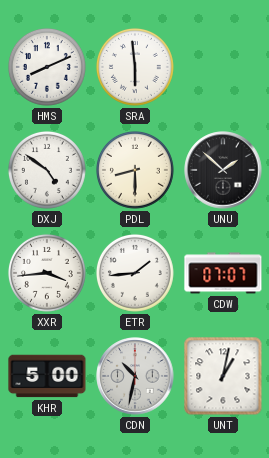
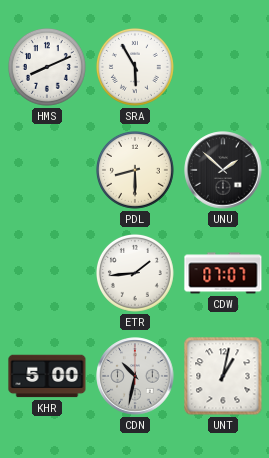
SRA: 5:59 -> 5:55
DXJ: 4:51 -> none
XXR: 3:44 -> none
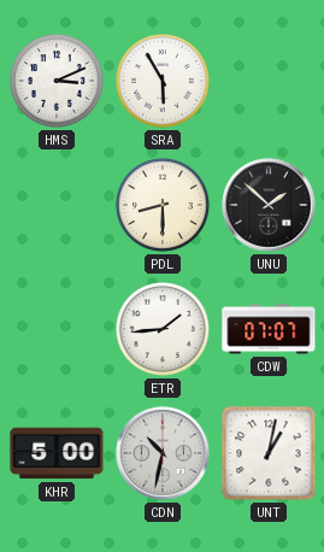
HMS: 8:11 -> 3:11
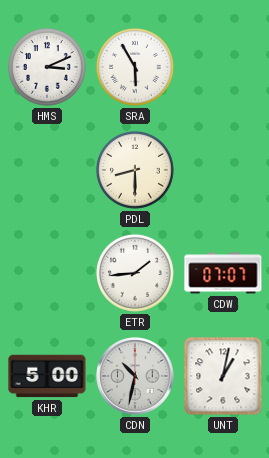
UNU: 1:52 -> none
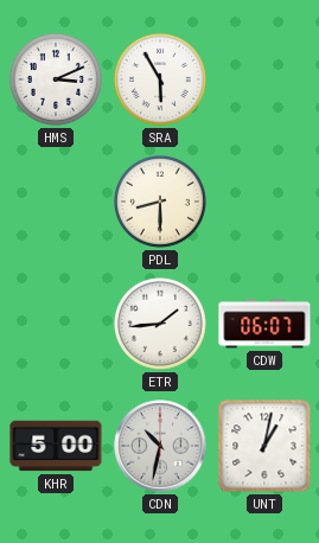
CDW: 07:07 -> 06:07
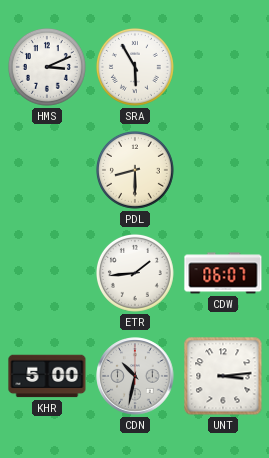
UNT: 1:02 -> 3:14
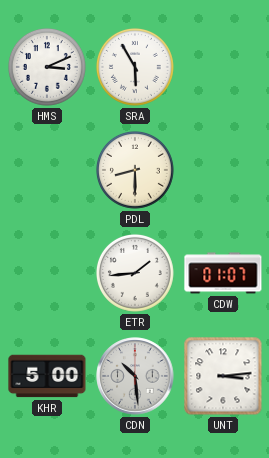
CDW: 06:07 -> 01:07
CDN: 10:32 -> 10:29
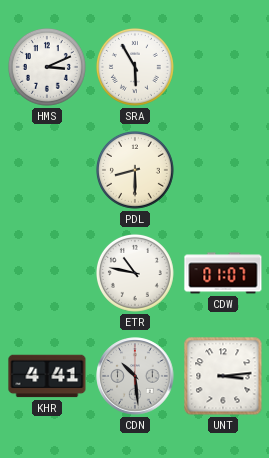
ETR: 1:44 -> 10:47
KHR: 5:00 -> 4:41
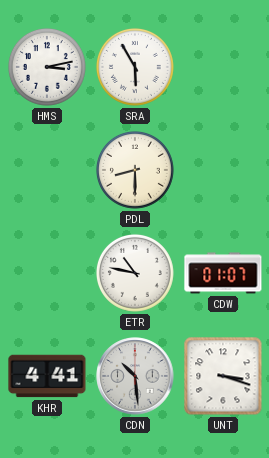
HMS: 3:11 -> 3:13
UNT: 3:14 -> 3:18
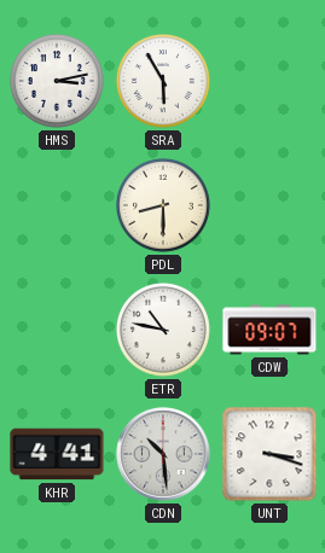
CDW: 01:07 -> 09:07
